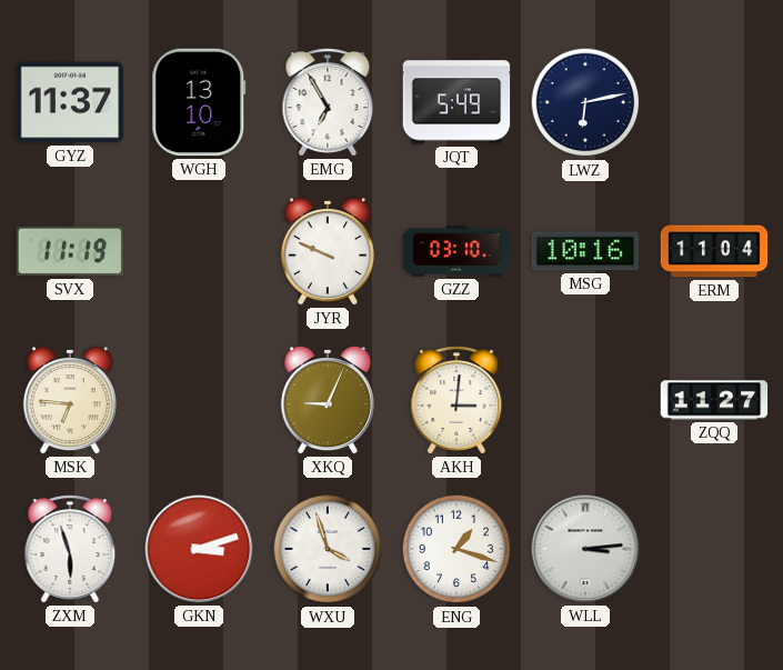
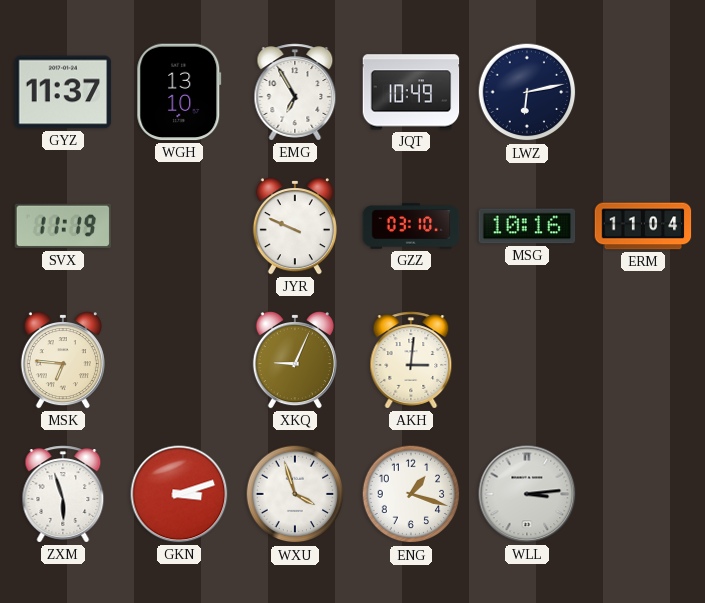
JQT: 5:49 -> 10:49
ZQQ: 11:27 -> none
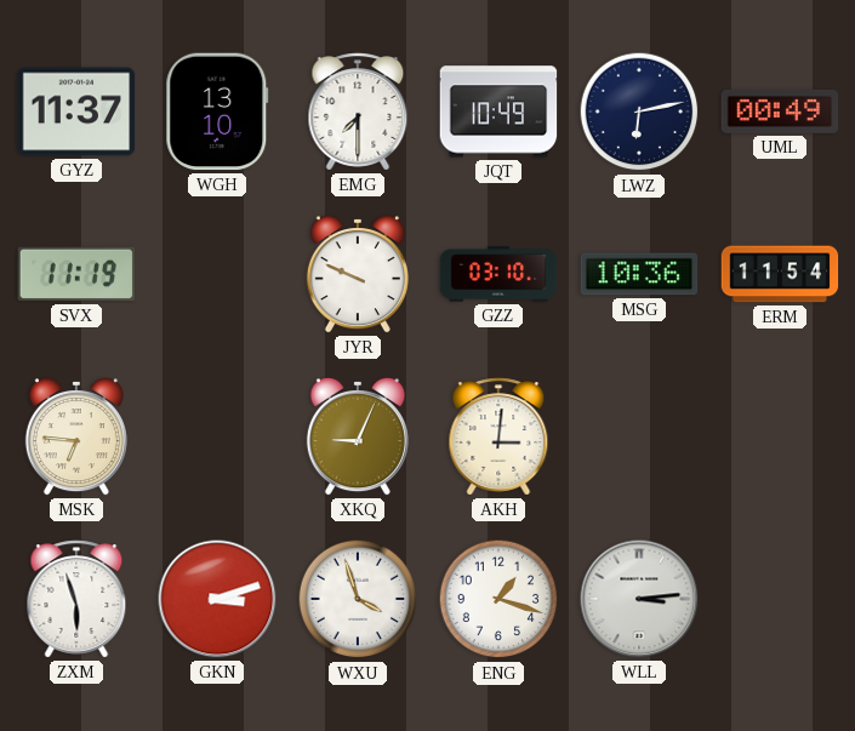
EMG: 6:55 -> 7:30
UML: none -> 00:49
MSG: 10:16 -> 10:36
ERM: 11:04 -> 11:54
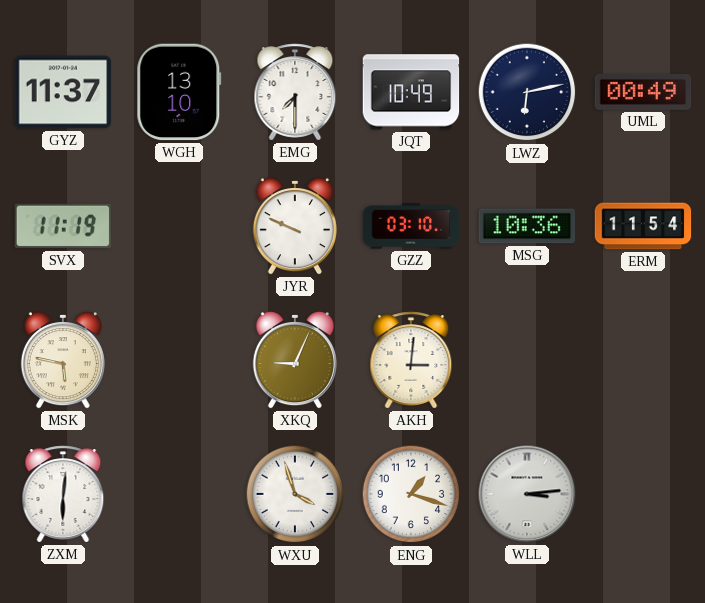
MSK: 6:46 -> 5:47
ZXM: 5:57 -> 6:01
GKN: 3:12 -> none
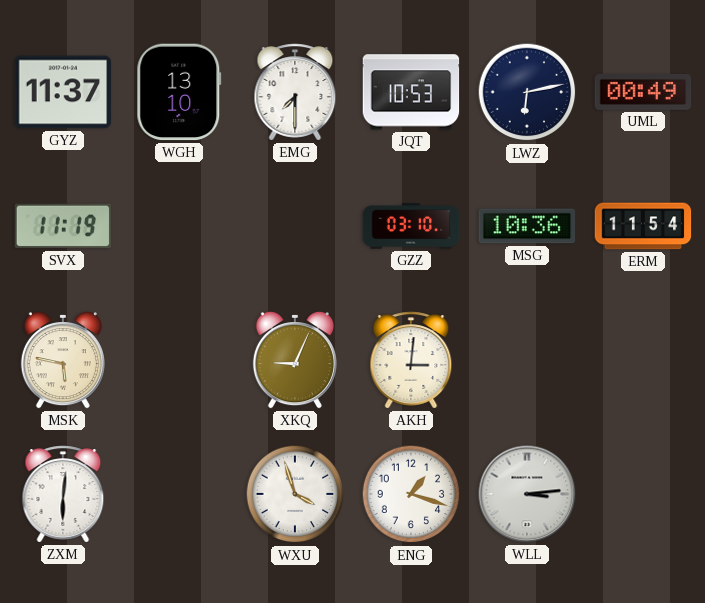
JQT: 10:49 -> 10:53
JYR: 9:49 -> none
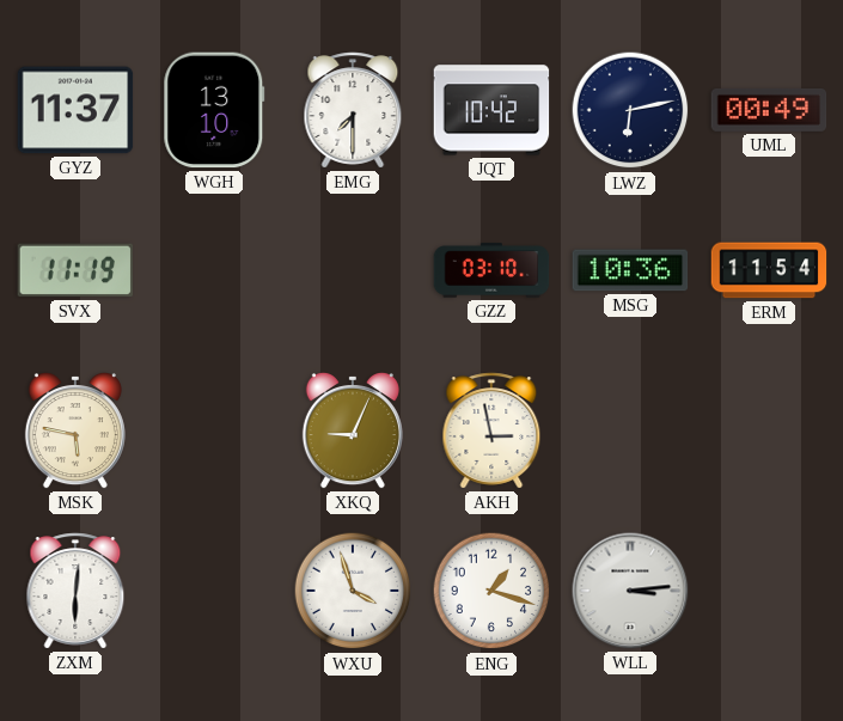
JQT: 10:53 -> 10:42
AKH: 3:01 -> 2:58
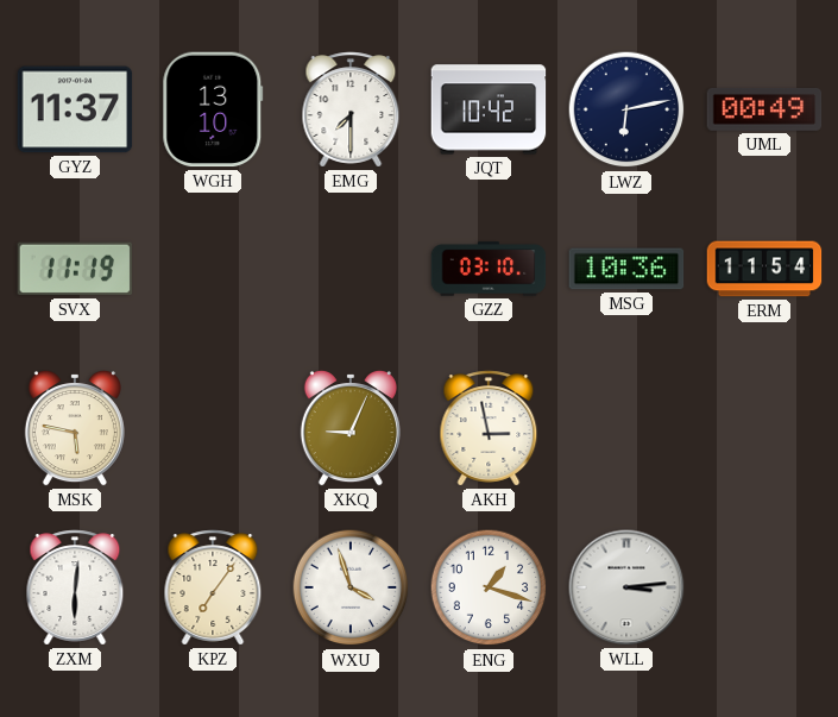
KPZ: none -> 7:06
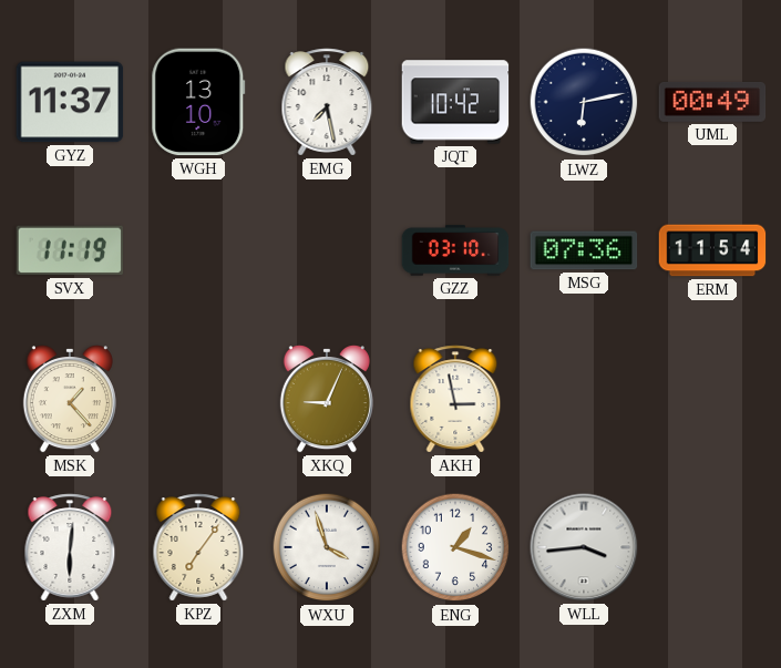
EMG: 7:30 -> 7:28
MSG: 10:36 -> 07:36
MSK: 5:47 -> 1:23
WLL: 3:14 -> 3:44
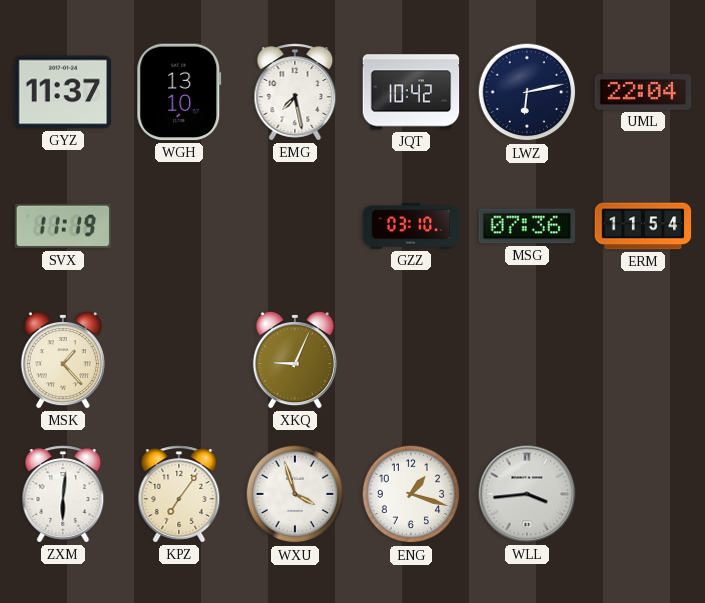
UML: 00:49 -> 22:04
AKH: 2:58 -> none
